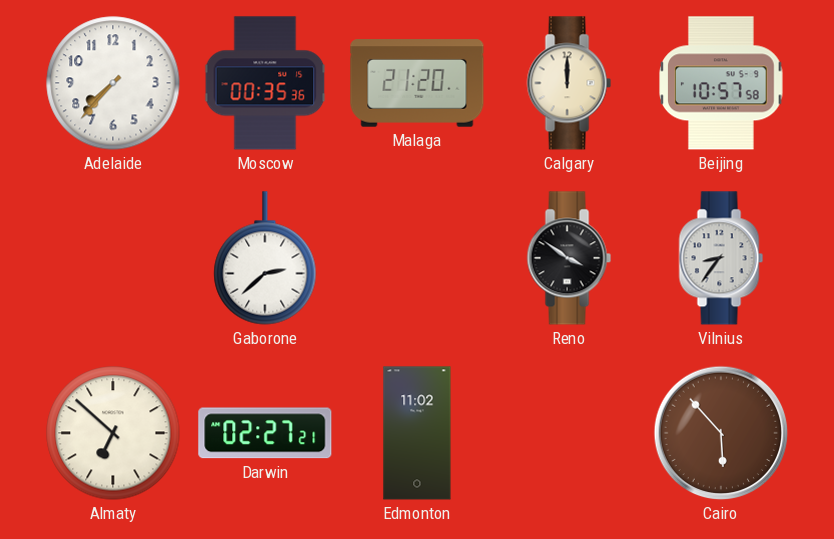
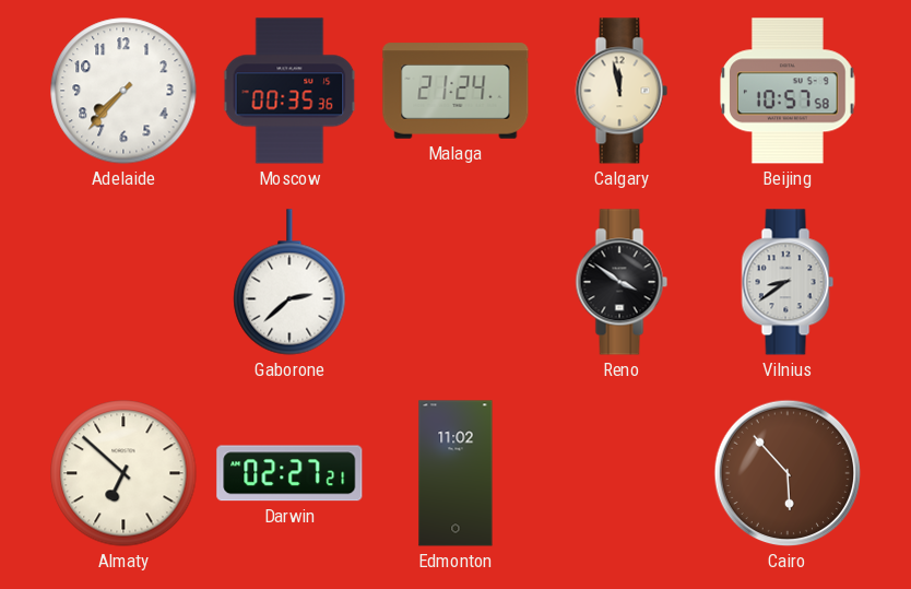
Malaga: 21:20 -> 21:24
Calgary: 12:00 -> 11:58
Vilnius: 8:36 -> 8:39
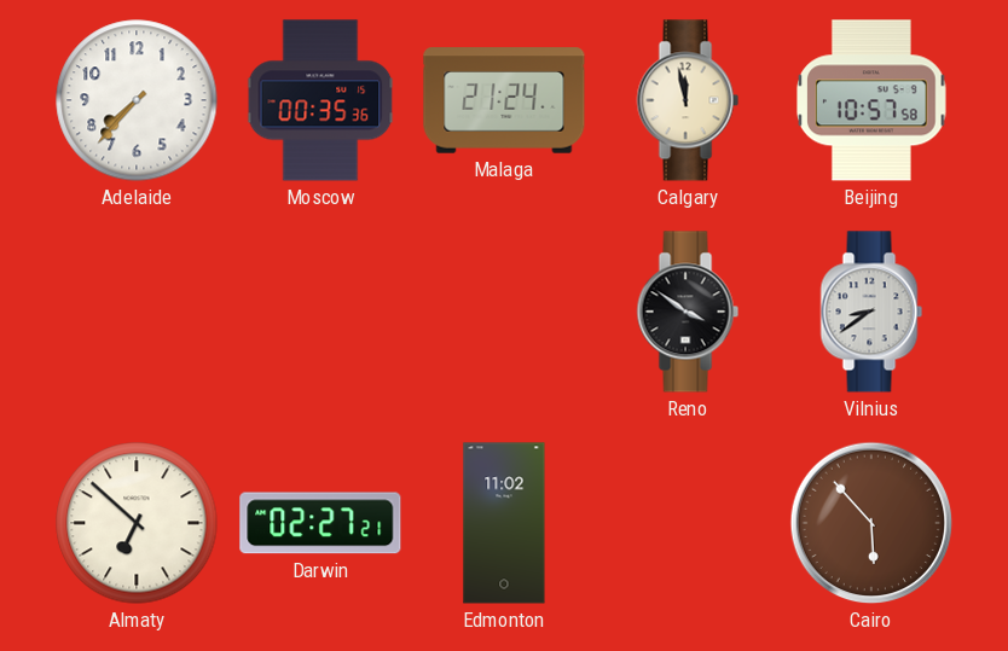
Gaborone: 2:38 -> none
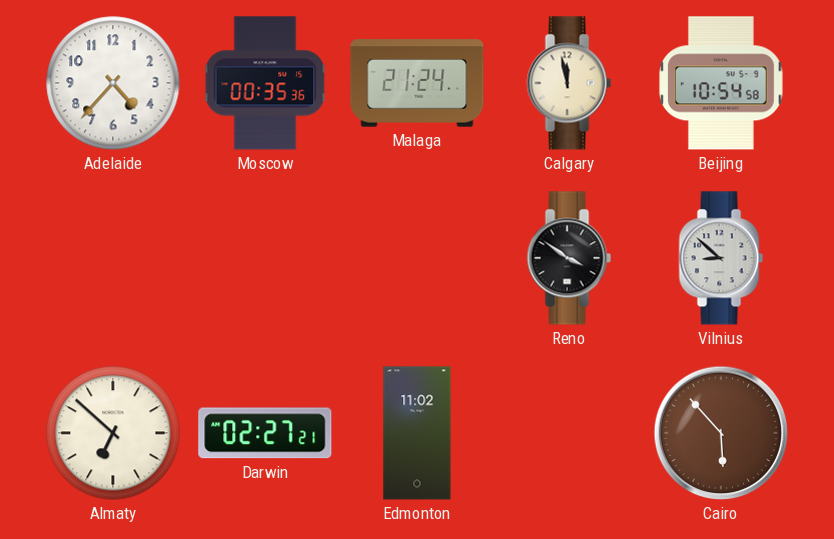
Adelaide: 7:37 -> 4:37
Beijing: 10:57 -> 10:54
Vilnius: 8:39 -> 8:52
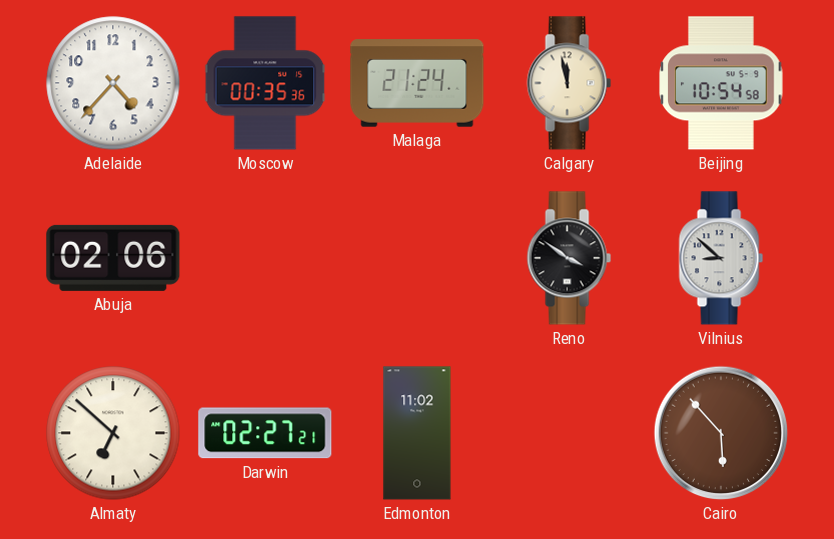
Abuja: none -> 02:06
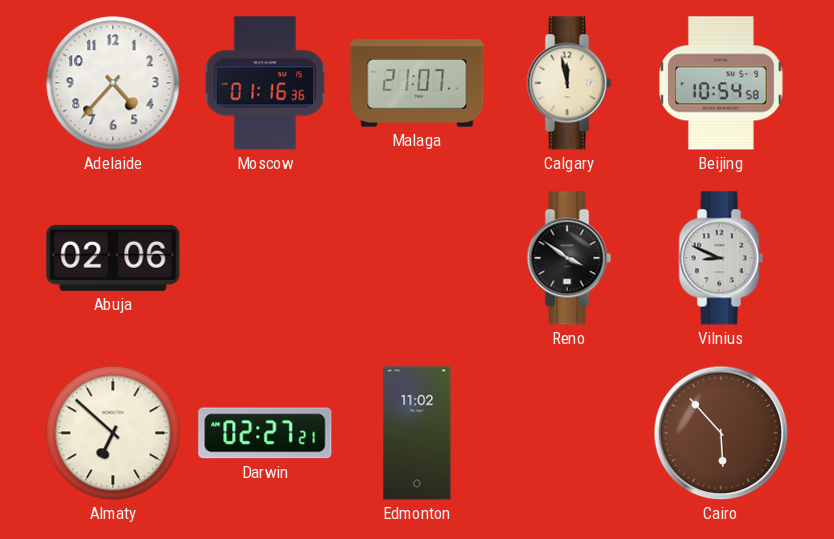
Moscow: 00:35 -> 01:16
Malaga: 21:24 -> 21:07
Vilnius: 8:52 -> 8:49
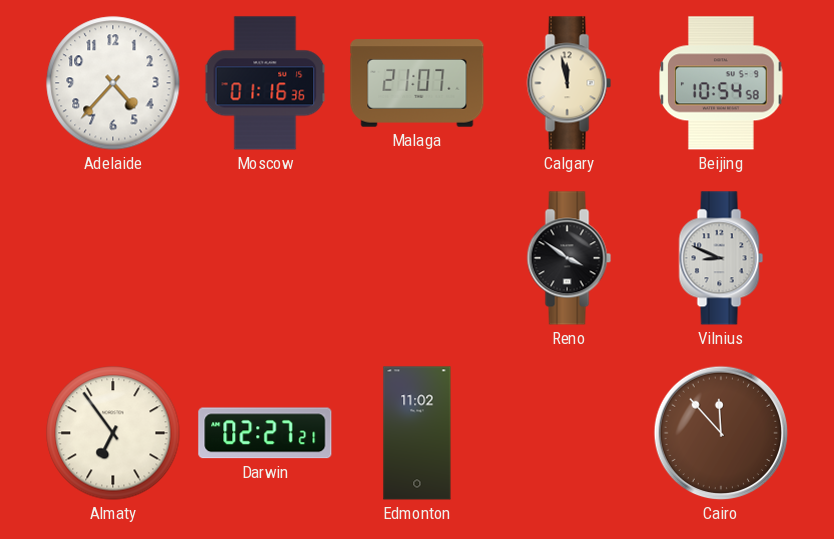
Abuja: 02:06 -> none
Almaty: 6:52 -> 6:54
Cairo: 5:53 -> 11:53
